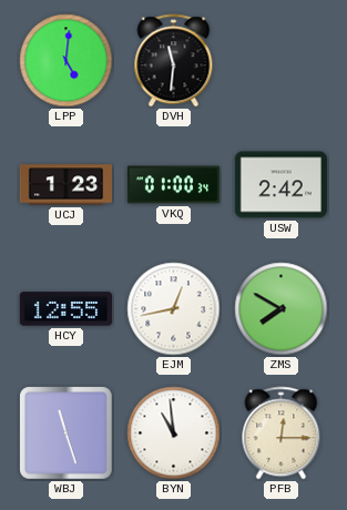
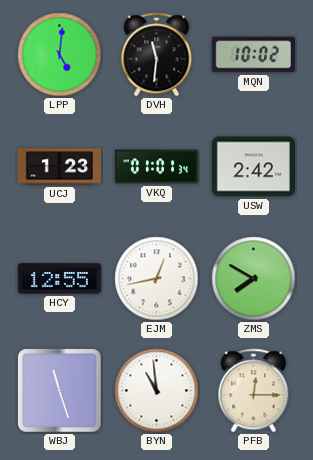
MQN: none -> 10:02
VKQ: 01:00 -> 01:01
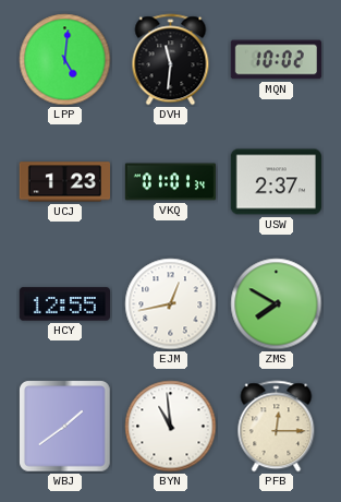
USW: 2:42 -> 2:37
WBJ: 11:27 -> 1:39
